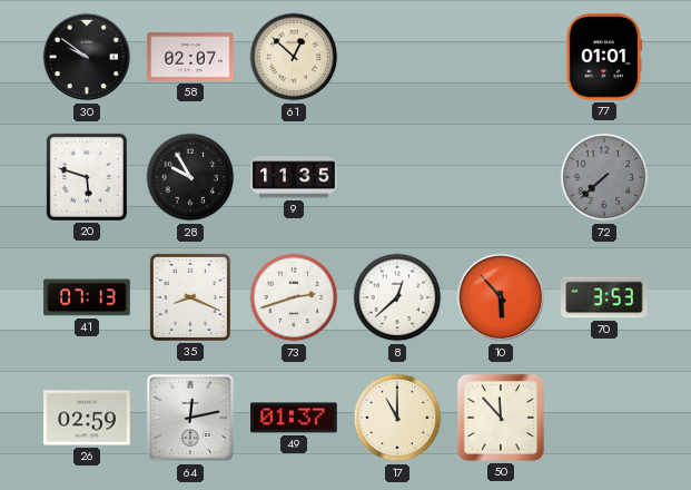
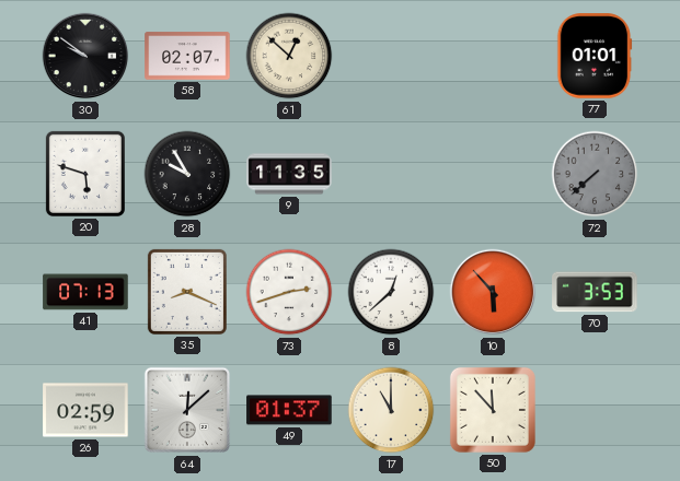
64: 12:13 -> 12:08
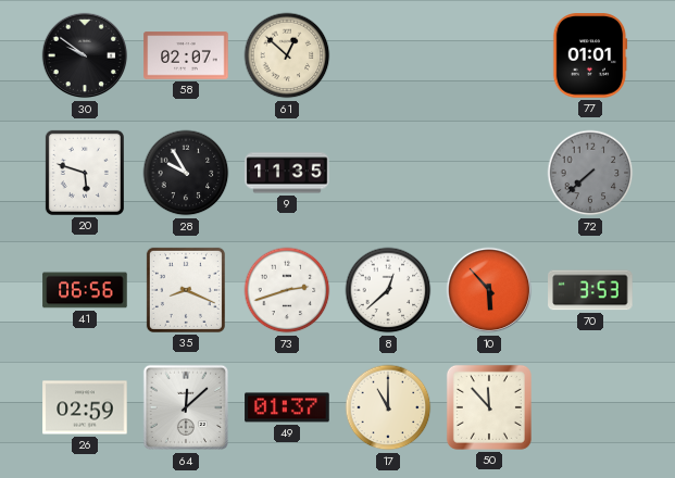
41: 07:13 -> 06:56
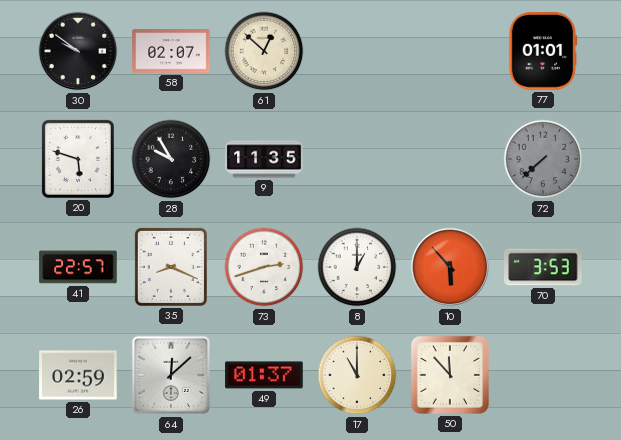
41: 06:56 -> 22:57
8: 12:38 -> 1:00
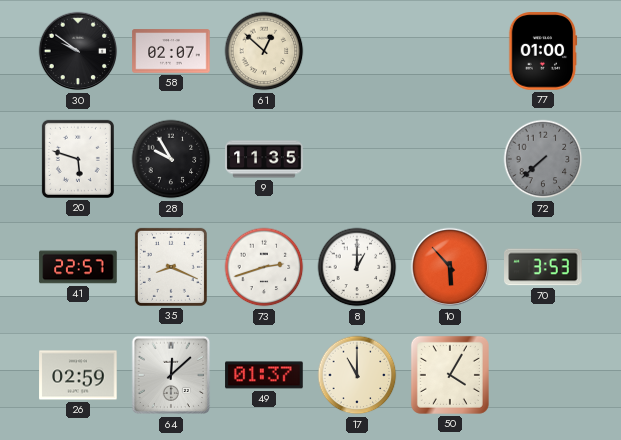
77: 01:01 -> 01:00
50: 11:53 -> 4:05
